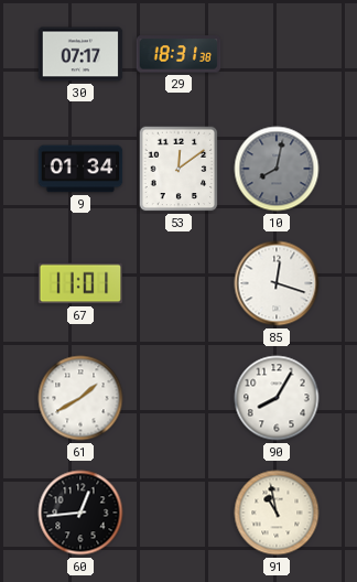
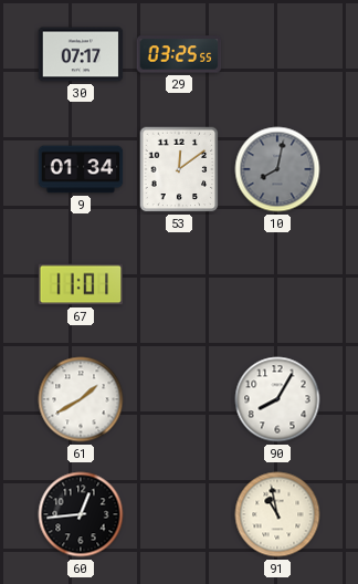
29: 18:31 -> 03:25
85: 12:18 -> none
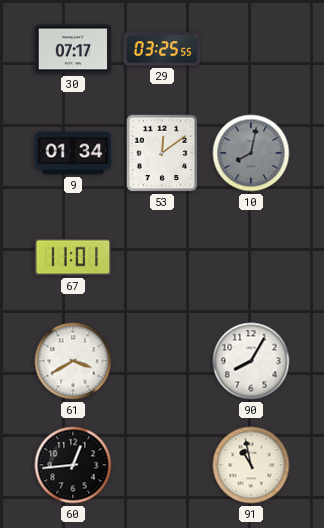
61: 1:40 -> 3:40
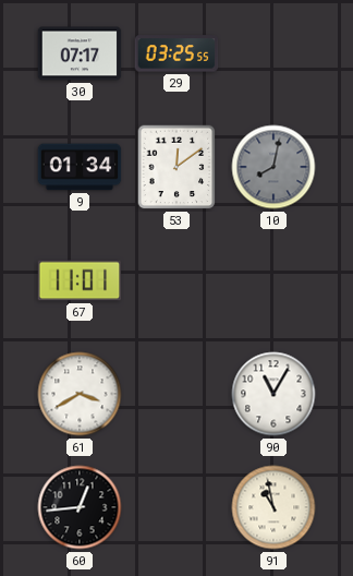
90: 8:05 -> 11:05
